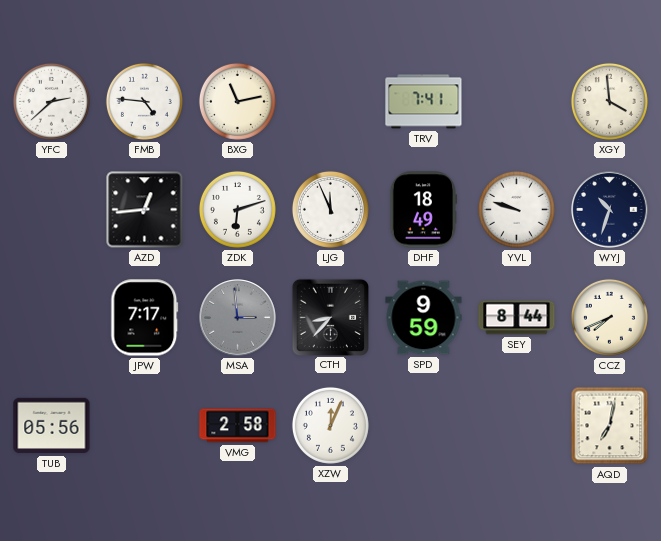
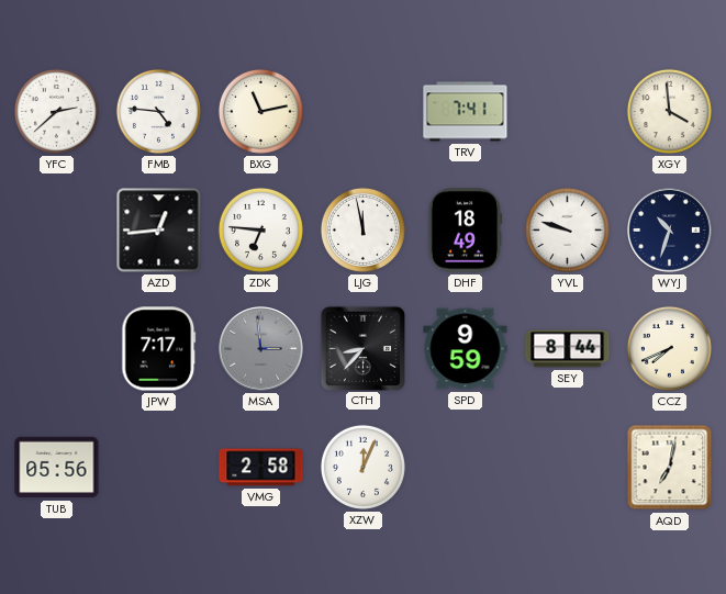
ZDK: 6:12 -> 6:46
LJG: 11:56 -> 11:58
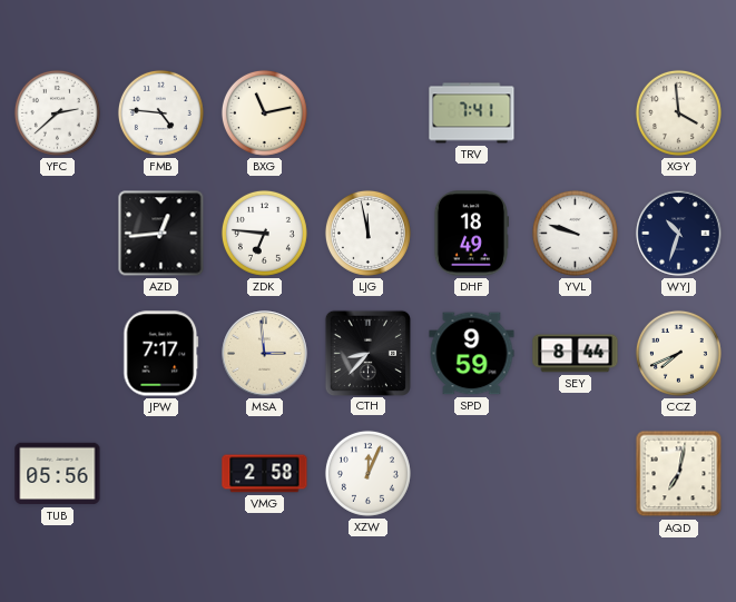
MSA dial: grey -> cream
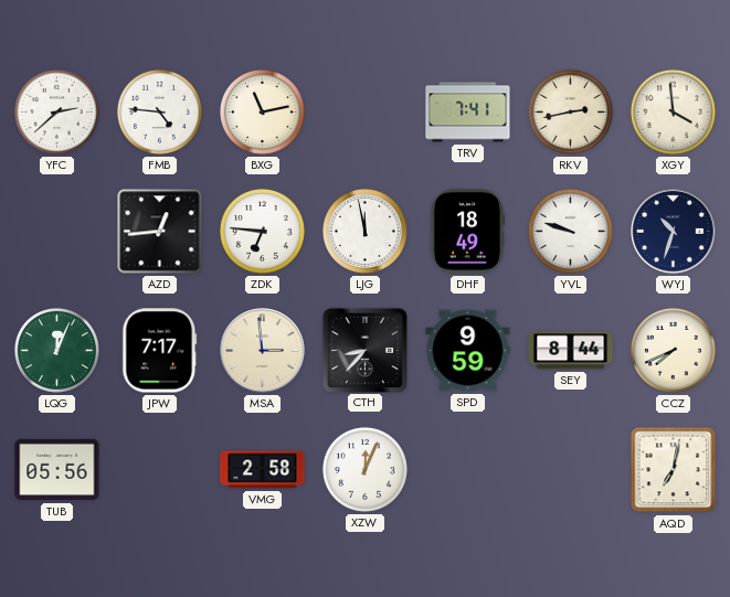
RKV: none -> 2:43
LQG: none -> 12:04
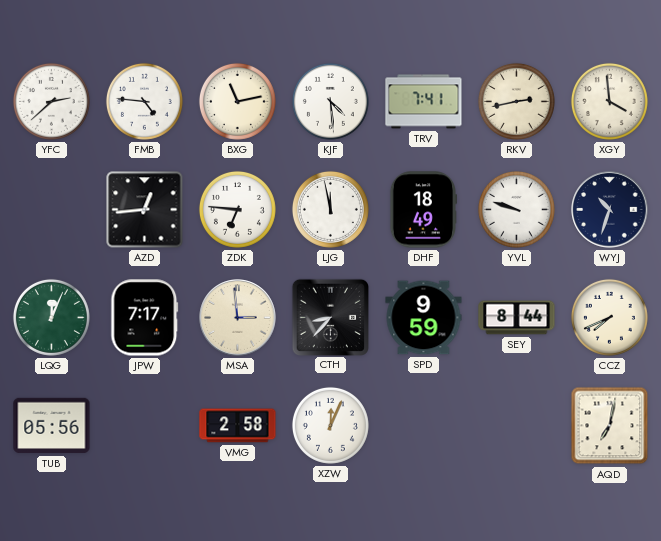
KJF: none -> 4:29
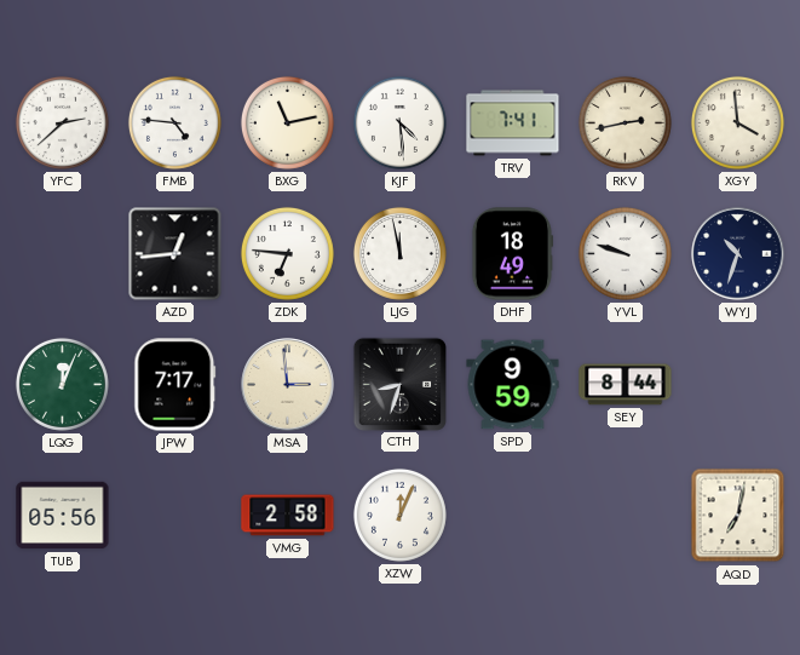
CTH: 8:37 -> 8:33
CCZ: 7:41 -> none
